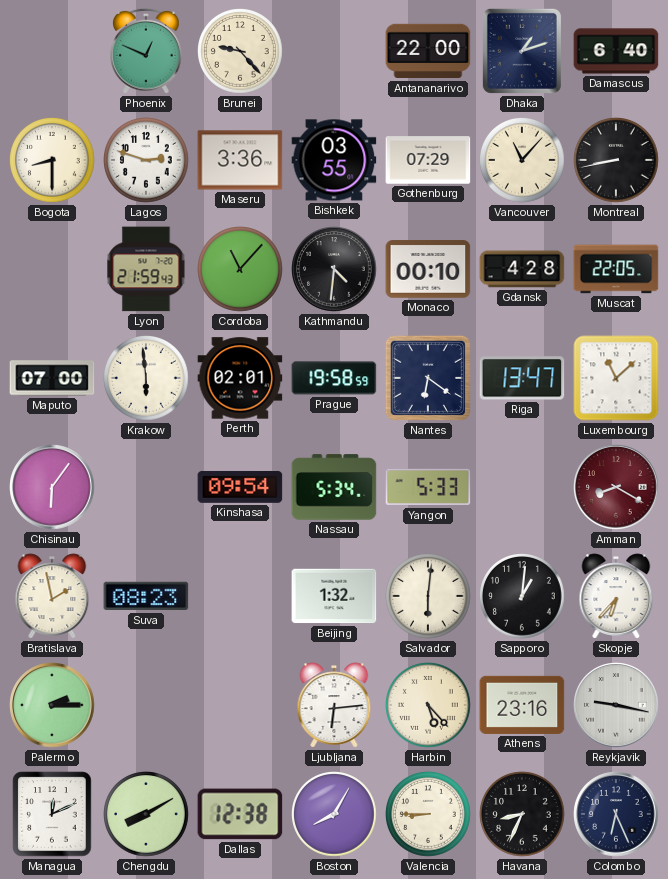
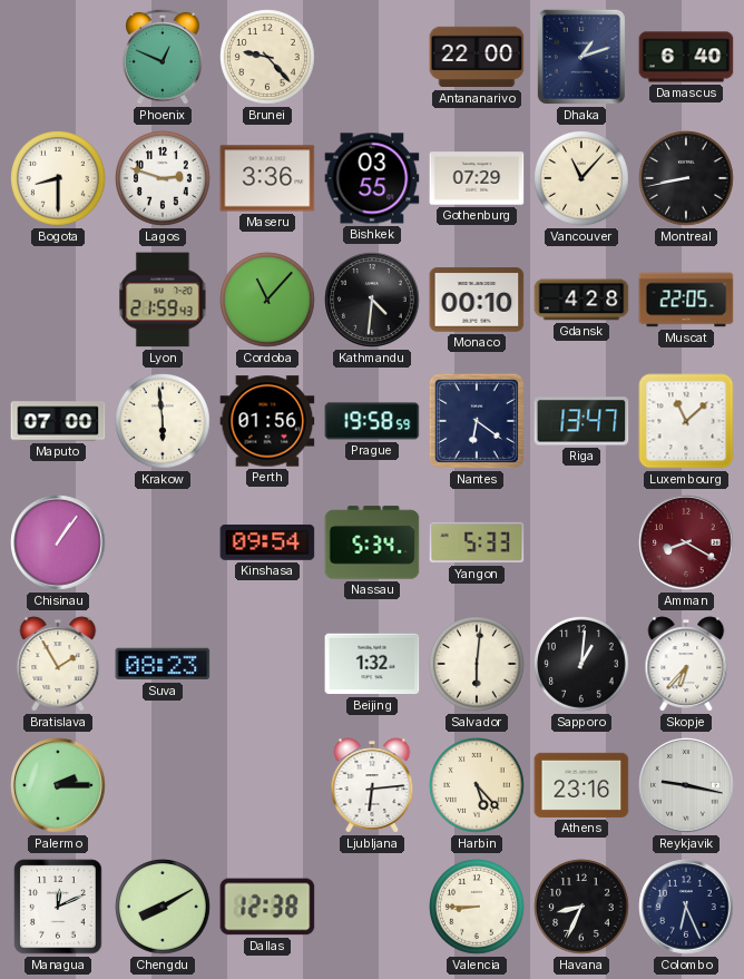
Perth: 02:01 -> 01:56
Chisinau: 6:06 -> 1:06
Bratislava: 1:58 -> 1:55
Boston: 8:05 -> none
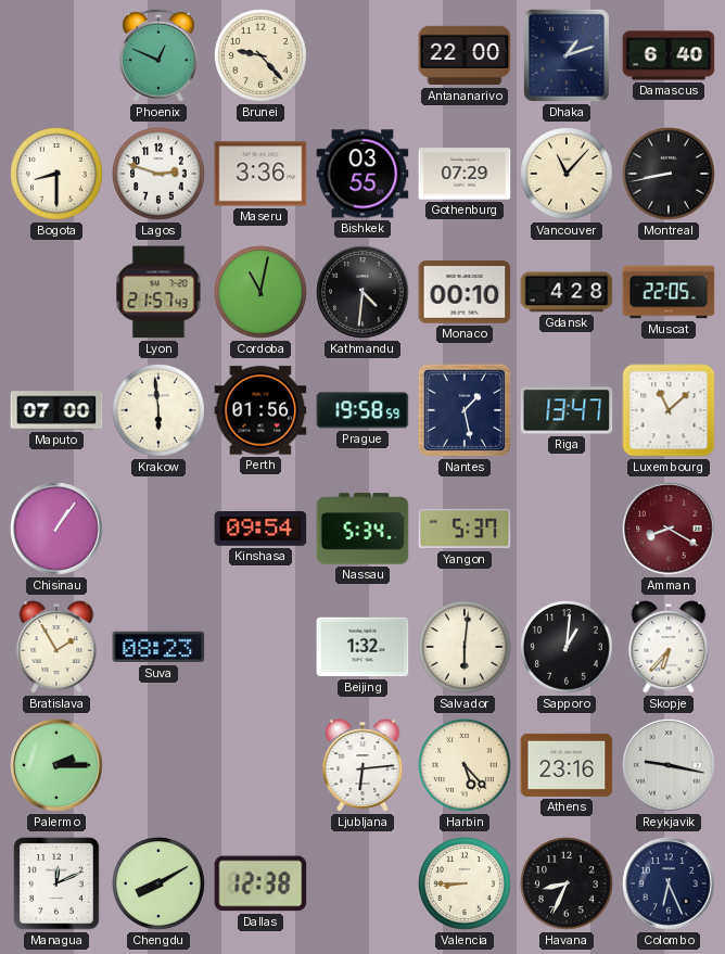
Lyon: 21:59 -> 21:57
Cordoba: 11:07 -> 11:02
Nantes: 6:21 -> 1:28
Yangon: 5:33 -> 5:37
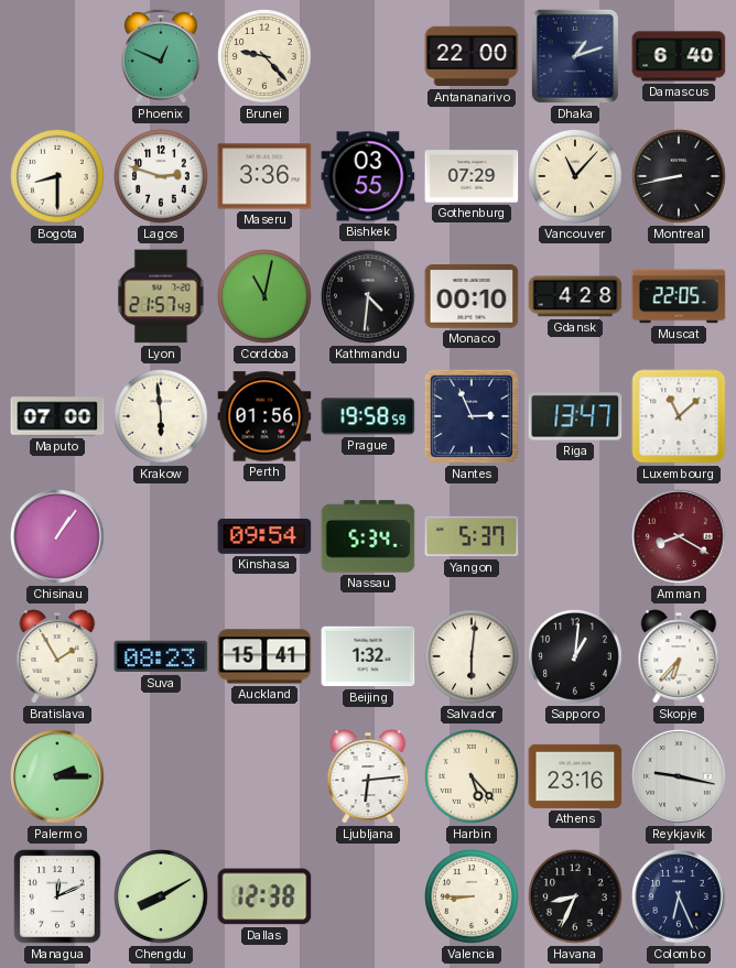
Nantes: 1:28 -> 2:56
Auckland: none -> 15:41
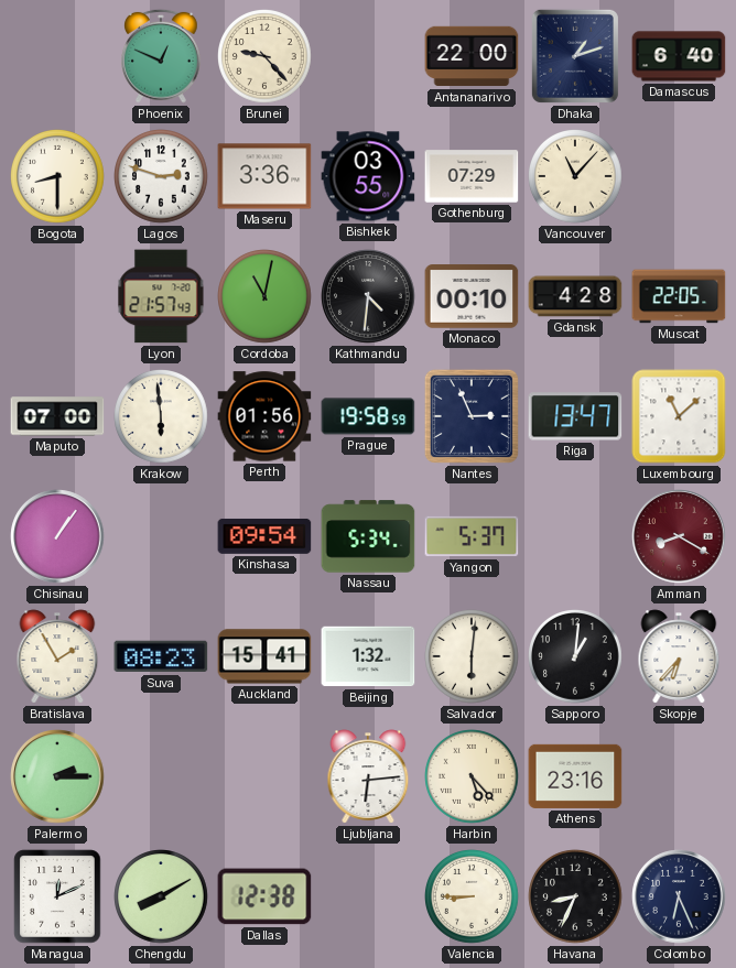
Montreal: 8:43 -> none
Reykjavik: 9:17 -> none
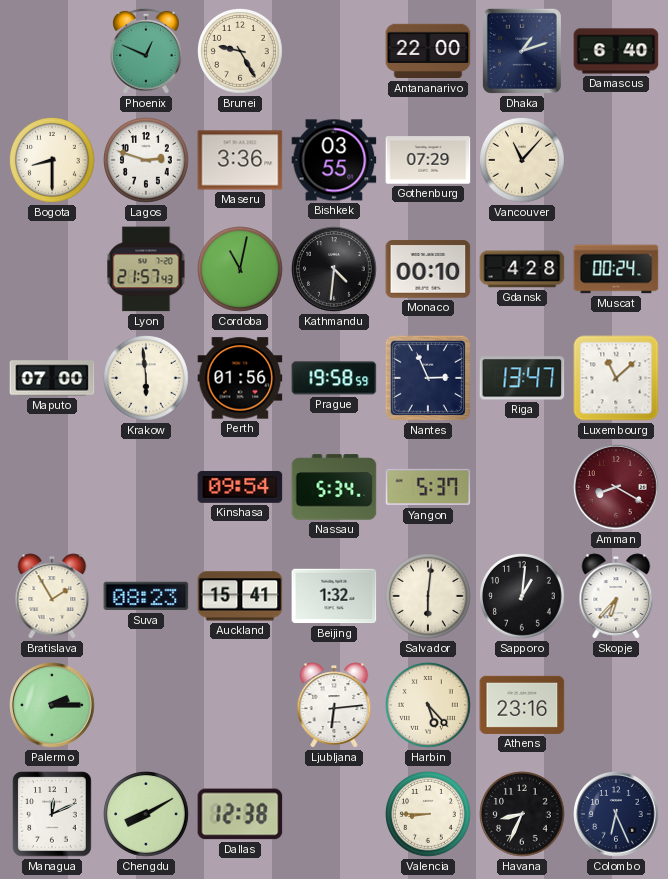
Brunei: 9:23 -> 9:25
Muscat: 22:05 -> 00:24
Chisinau: 1:06 -> none
